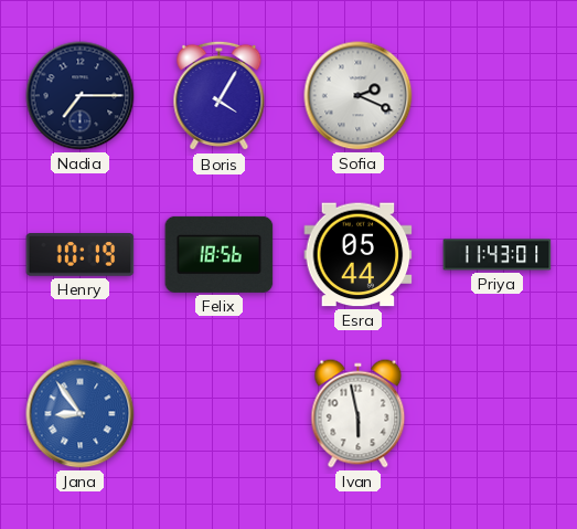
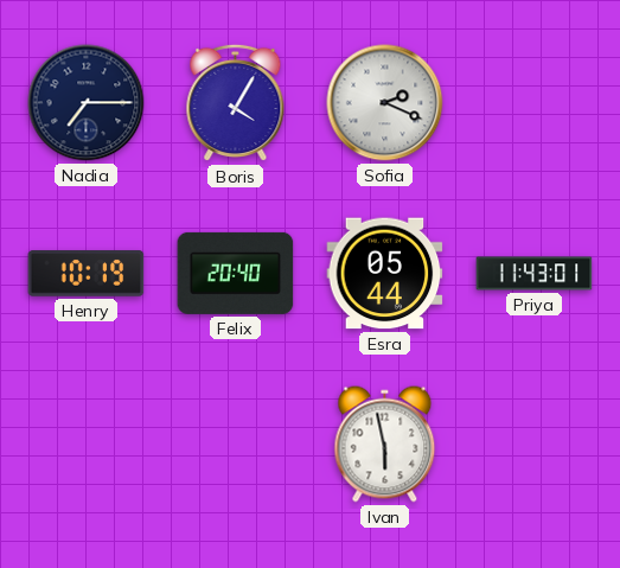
Felix: 18:56 -> 20:40
Jana: 8:54 -> none
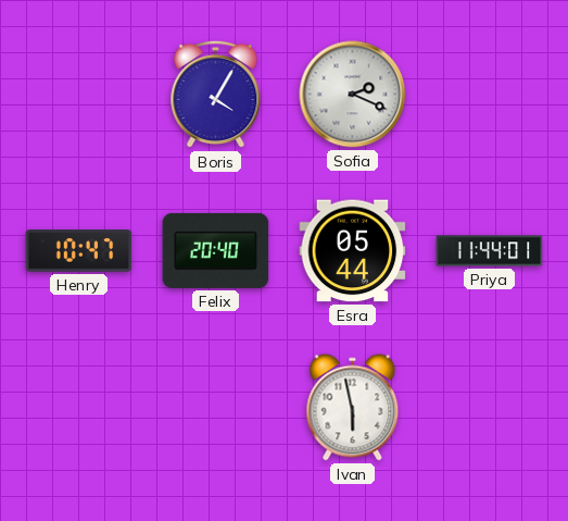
Nadia: 7:15 -> none
Henry: 10:19 -> 10:47
Priya: 11:43 -> 11:44
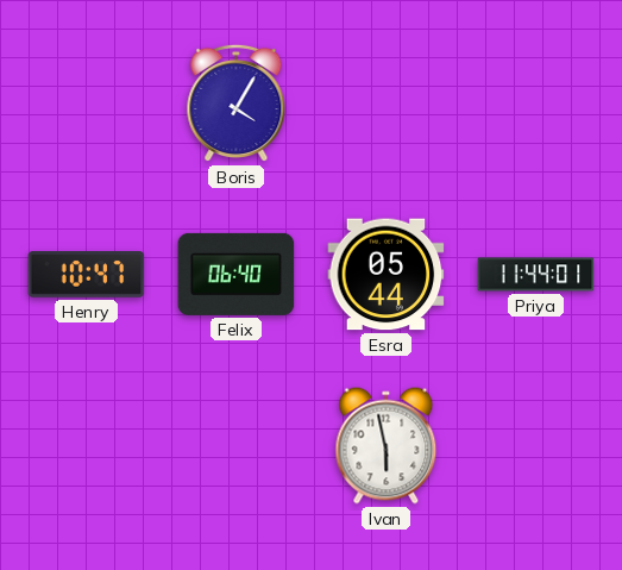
Sofia: 2:19 -> none
Felix: 20:40 -> 06:40
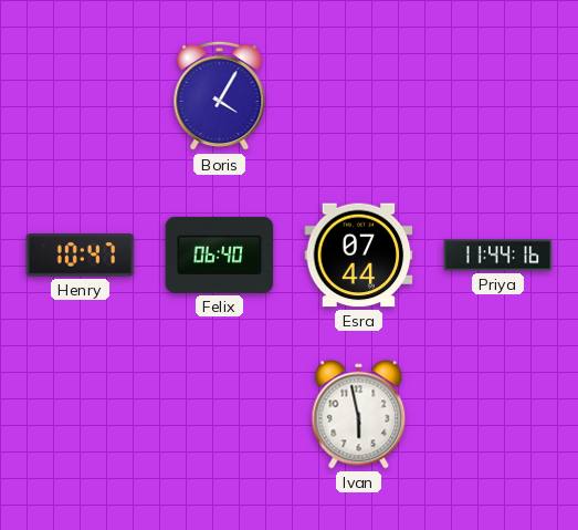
Esra: 05:44 -> 07:44
Priya: 11:44:01 -> 11:44:16
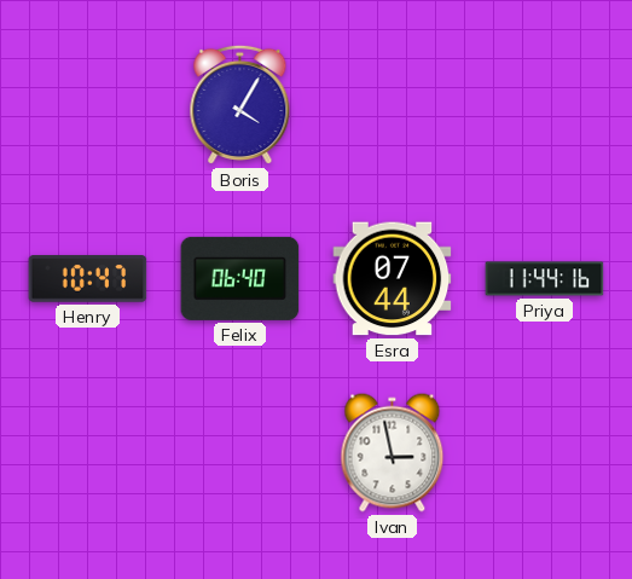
Ivan: 5:58 -> 2:58
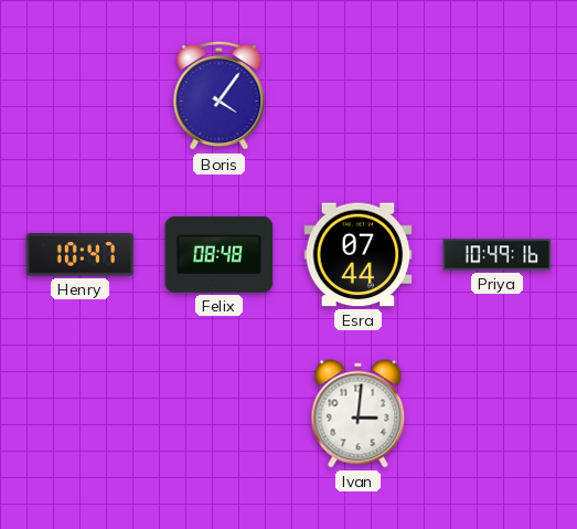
Boris: 4:05 -> 4:06
Felix: 06:40 -> 08:48
Priya: 11:44 -> 10:49
Ivan: 2:58 -> 3:01
